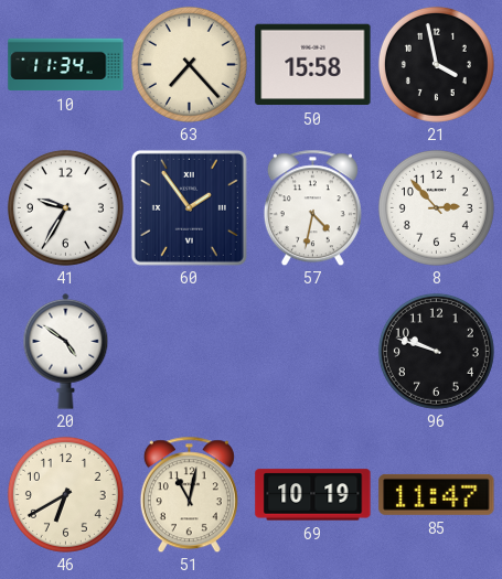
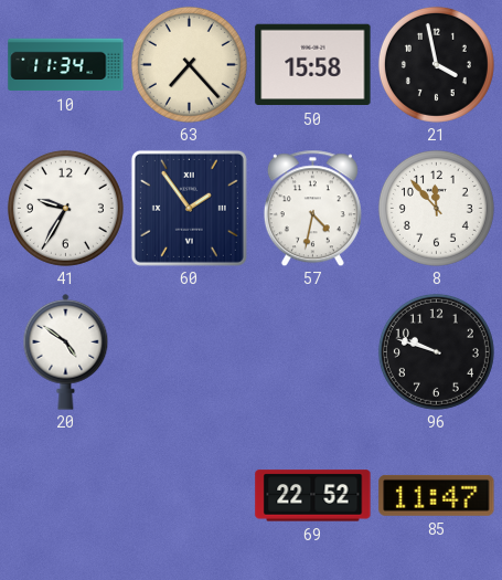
8: 2:53 -> 11:53
46: 6:40 -> none
51: 11:02 -> none
69: 10:19 -> 22:52
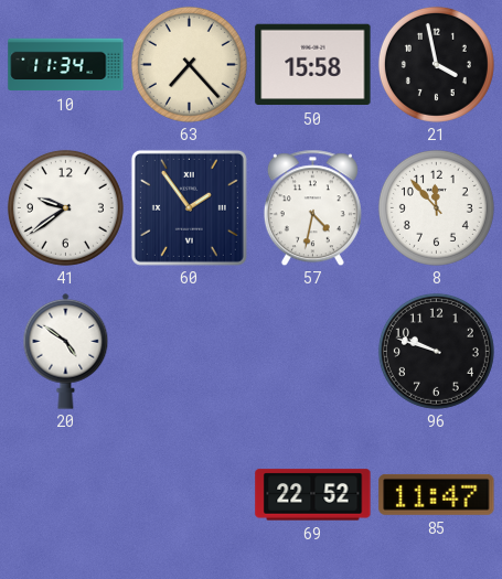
41: 9:35 -> 9:39
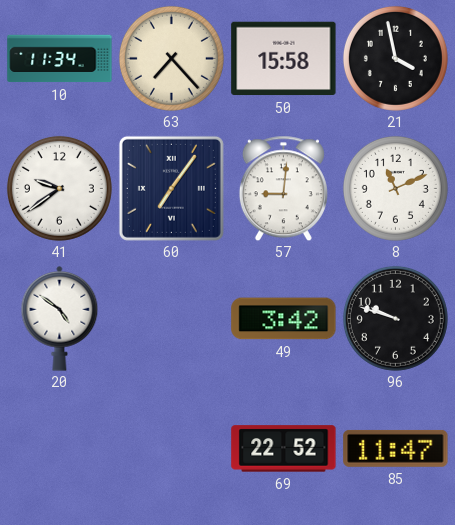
60: 1:54 -> 7:06
57: 4:32 -> 9:01
8: 11:53 -> 11:11
49: none -> 3:42
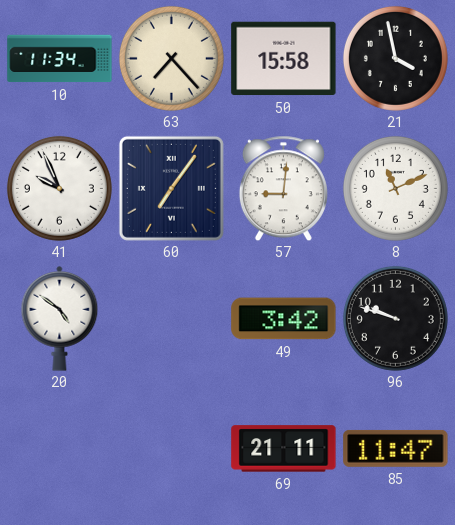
41: 9:39 -> 9:56
69: 22:52 -> 21:11
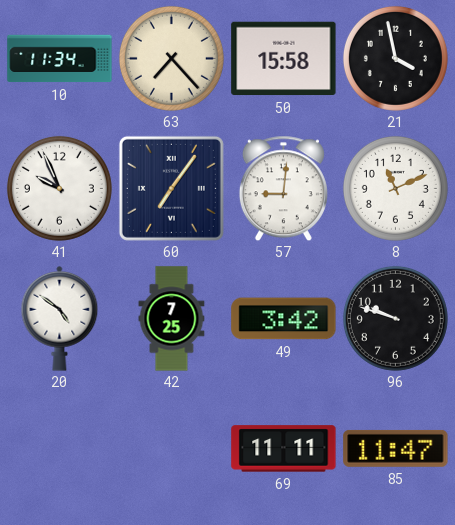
42: none -> 7:25
69: 21:11 -> 11:11
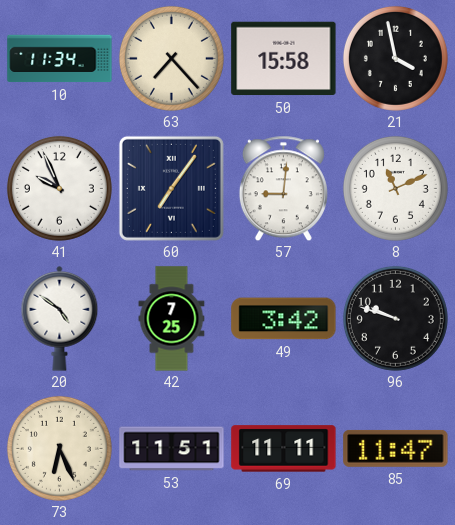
73: none -> 6:26
53: none -> 11:51
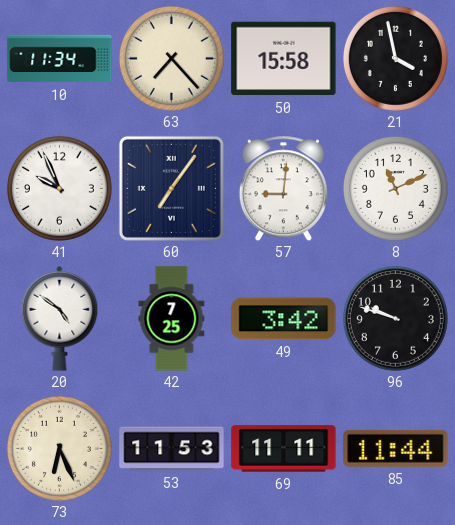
53: 11:51 -> 11:53
85: 11:47 -> 11:44
